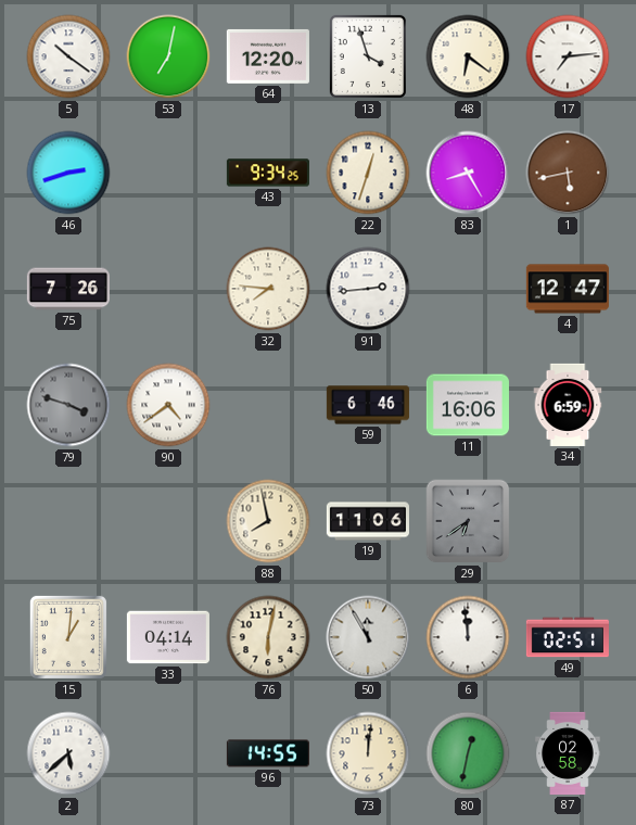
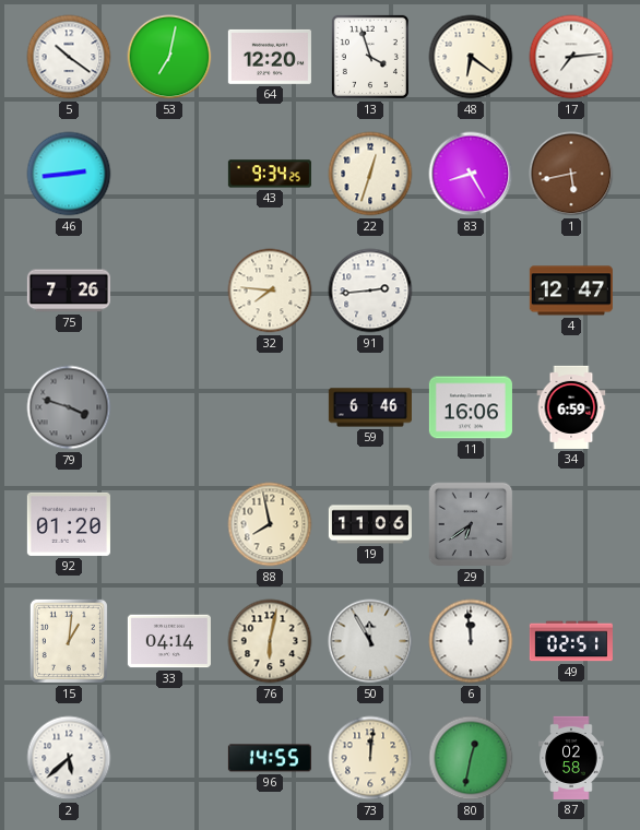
46: 2:42 -> 2:44
90: 4:39 -> none
92: none -> 01:20
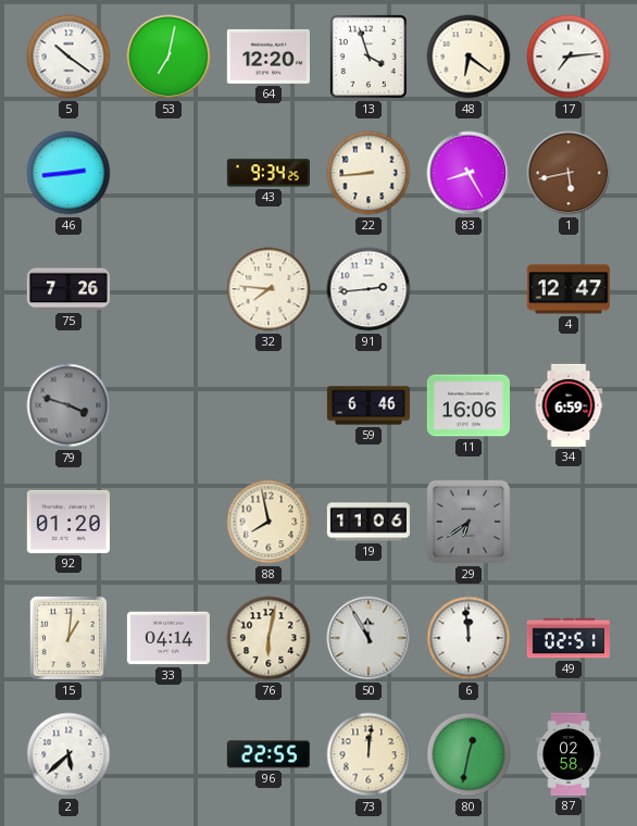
22: 12:33 -> 8:44
96: 14:55 -> 22:55
